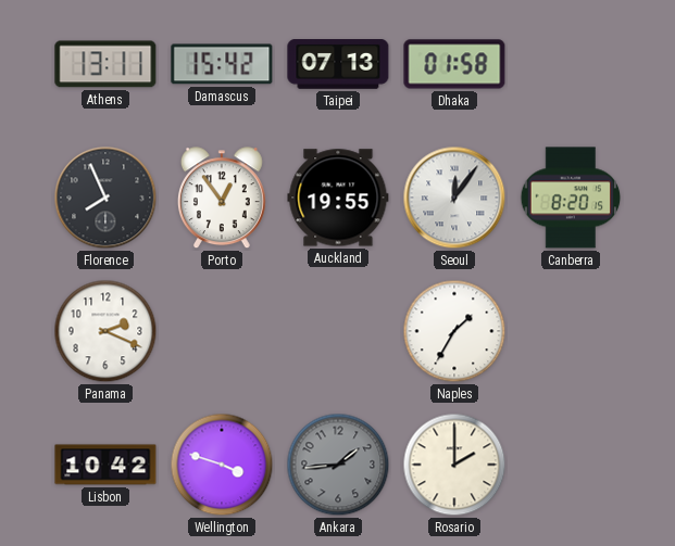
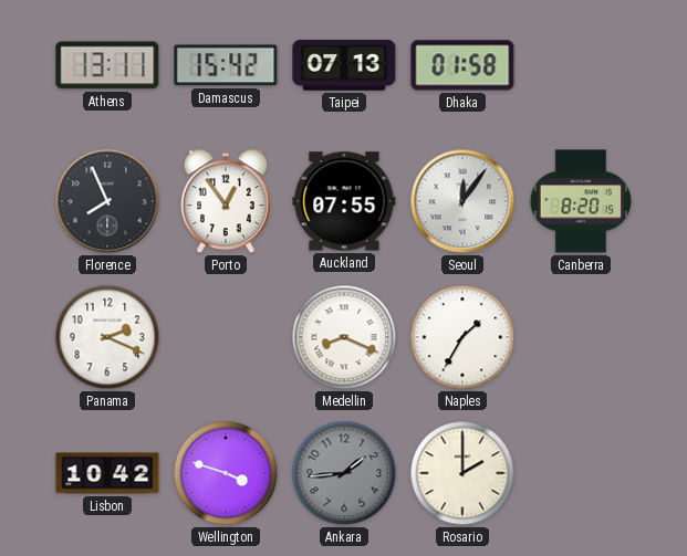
Auckland: 19:55 -> 07:55
Medellin: none -> 8:19
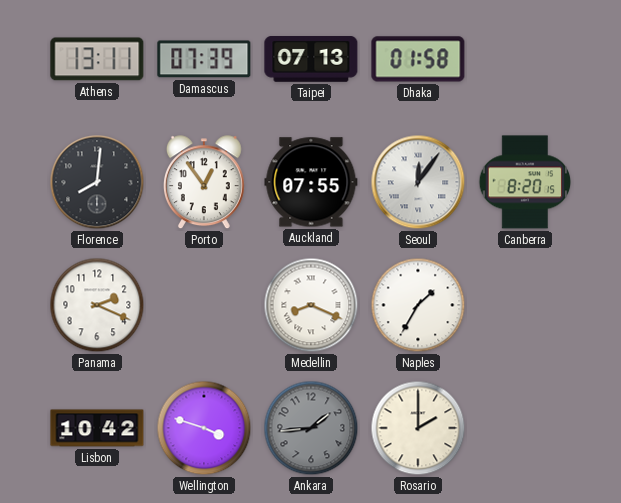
Damascus: 15:42 -> 07:39
Florence: 7:56 -> 8:01
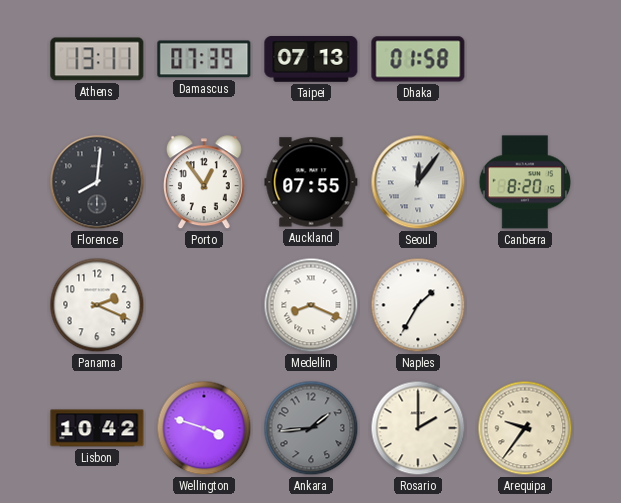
Arequipa: none -> 9:36
